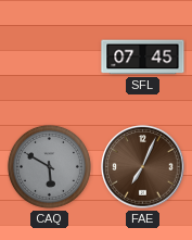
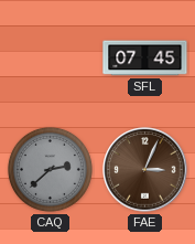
CAQ: 5:50 -> 2:38
FAE: 7:04 -> 3:04
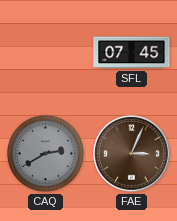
CAQ: 2:38 -> 2:40
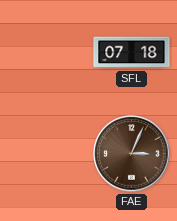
SFL: 07:45 -> 07:18
CAQ: 2:40 -> none
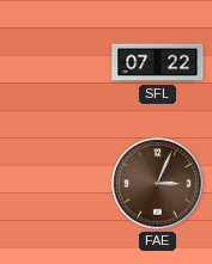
SFL: 07:18 -> 07:22
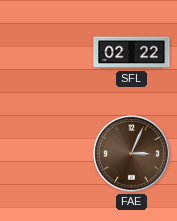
SFL: 07:22 -> 02:22
